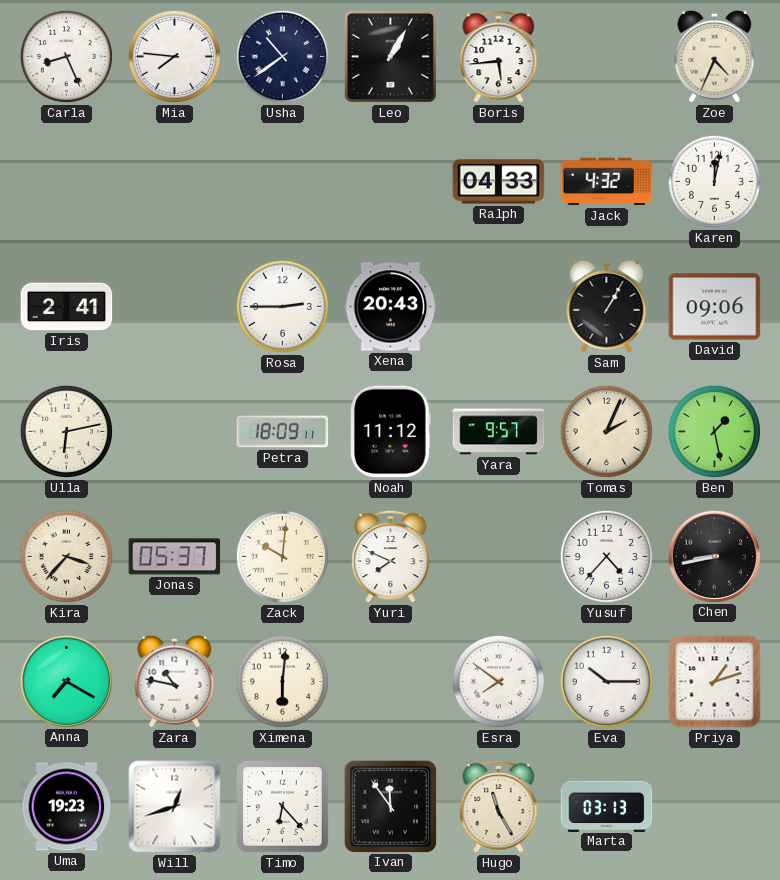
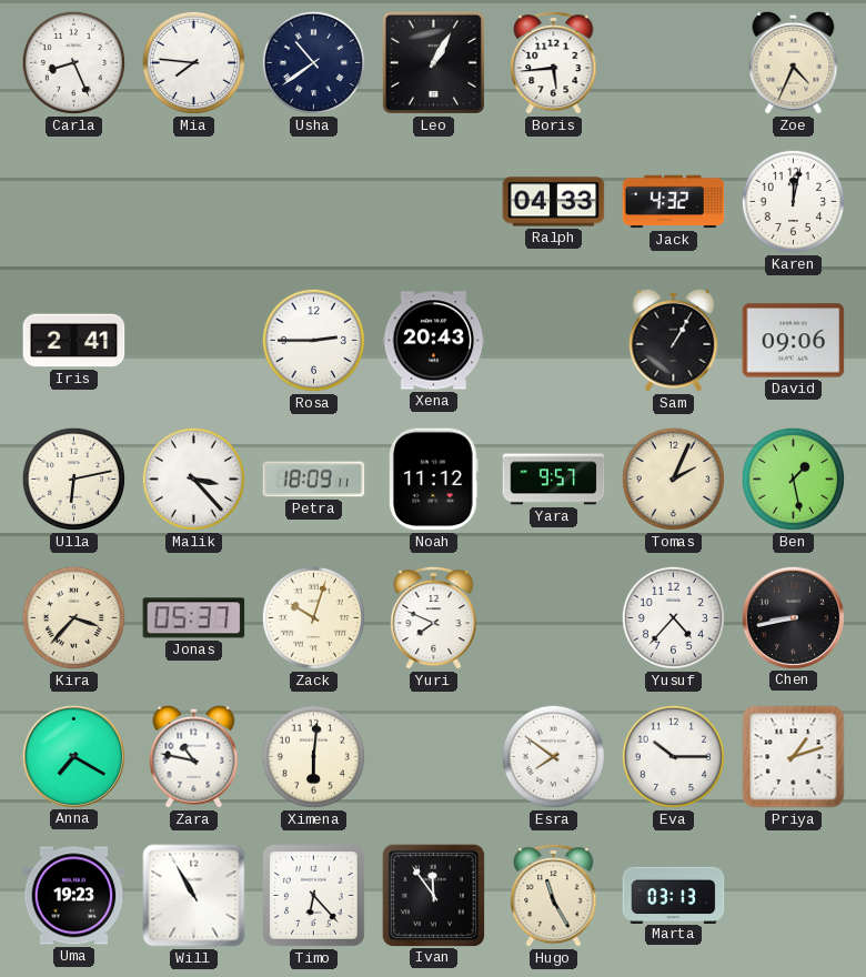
Malik: none -> 3:23
Zack: 10:01 -> 10:03
Will: 12:42 -> 10:55
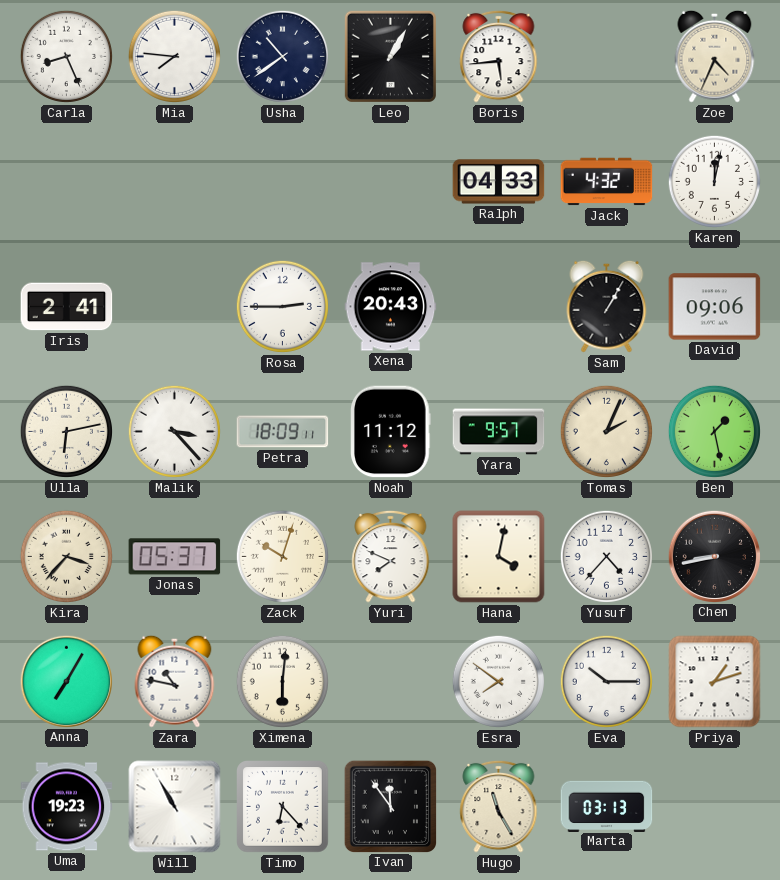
Hana: none -> 4:02
Anna: 7:20 -> 7:05
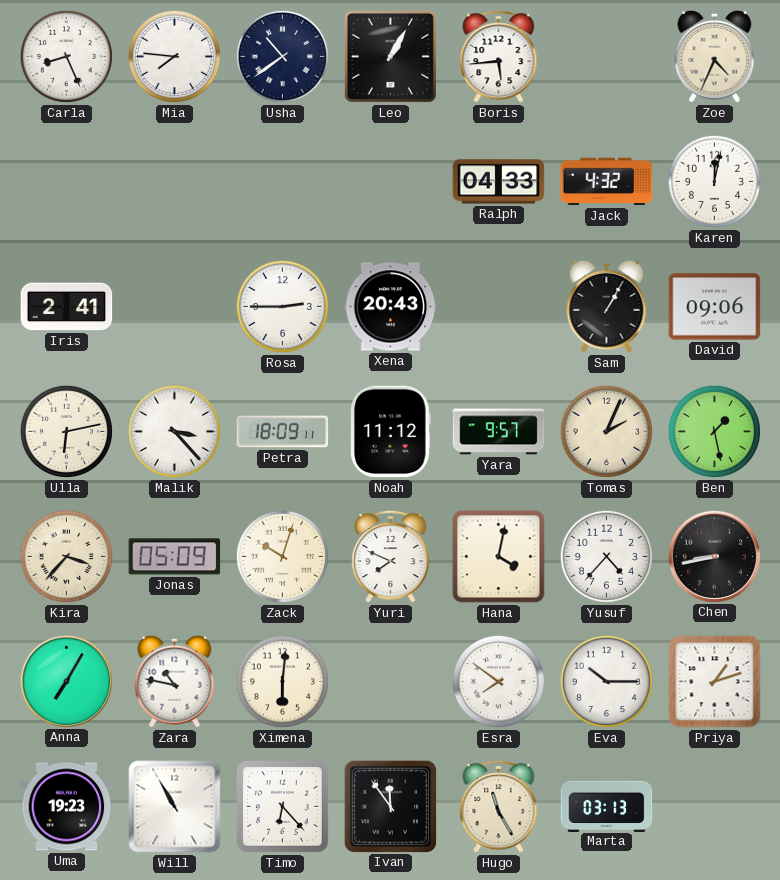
Jonas: 05:37 -> 05:09
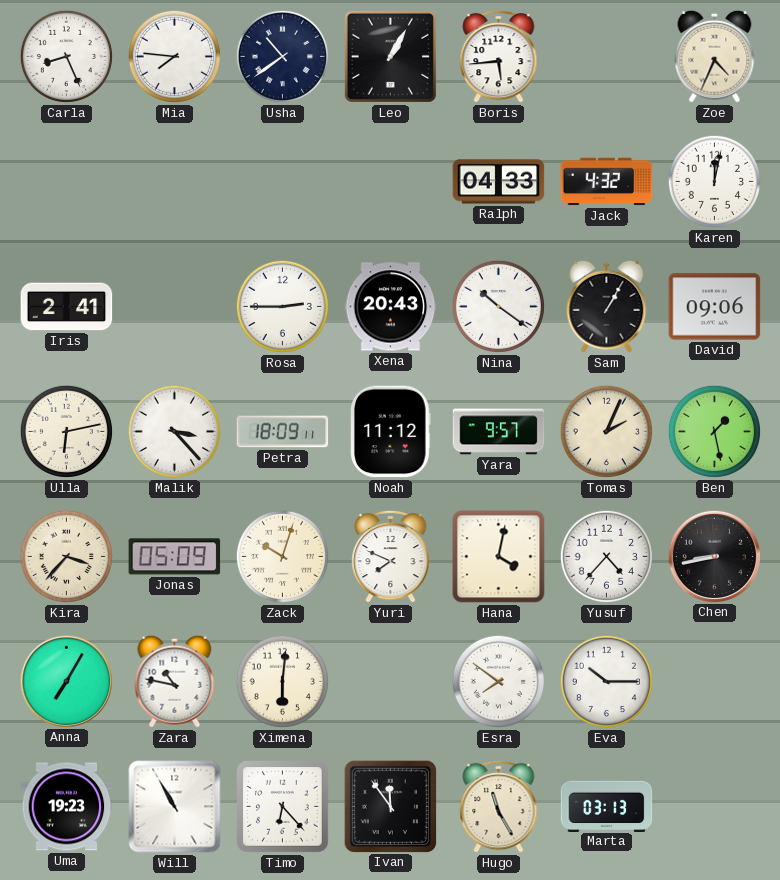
Nina: none -> 10:21
Priya: 1:12 -> none
